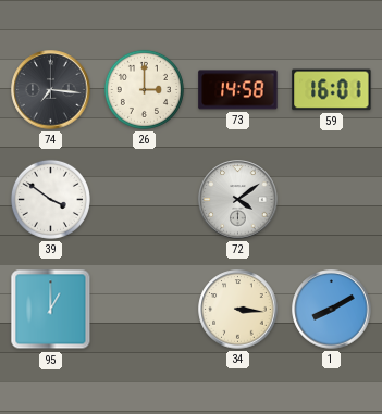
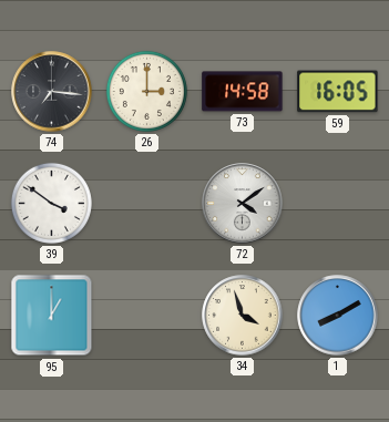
59: 16:01 -> 16:05
34: 3:16 -> 3:57
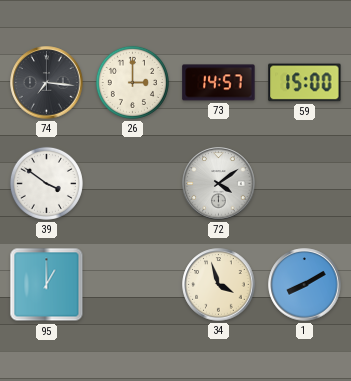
73: 14:58 -> 14:57
59: 16:05 -> 15:00
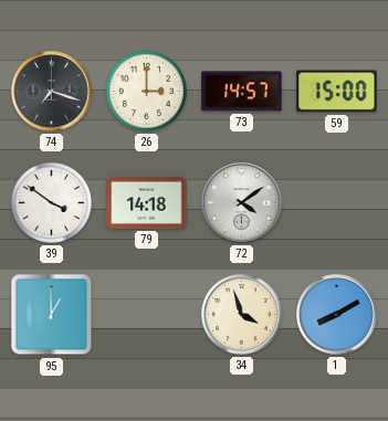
74: 7:16 -> 7:18
79: none -> 14:18
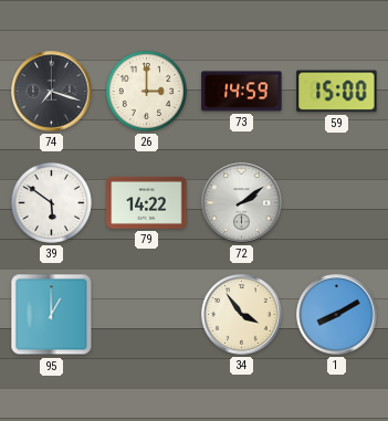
73: 14:57 -> 14:59
39: 3:51 -> 5:51
79: 14:18 -> 14:22
72: 4:09 -> 2:09
34: 3:57 -> 3:54
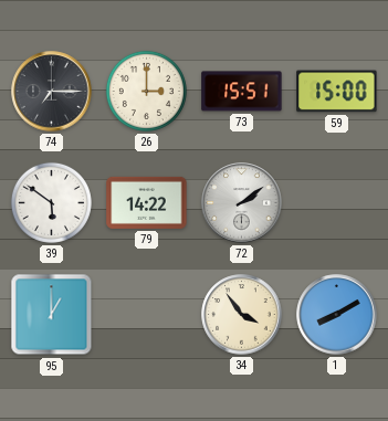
74: 7:18 -> 7:15
73: 14:59 -> 15:51
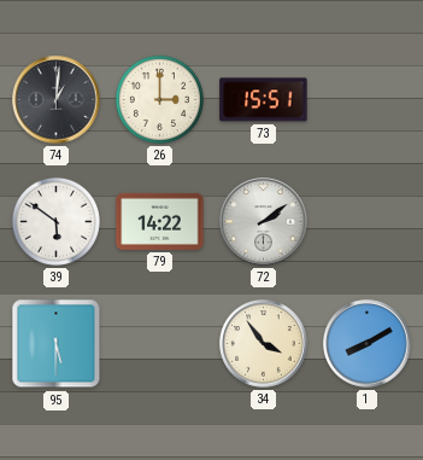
74: 7:15 -> 1:01
59: 15:00 -> none
95: 1:00 -> 5:30
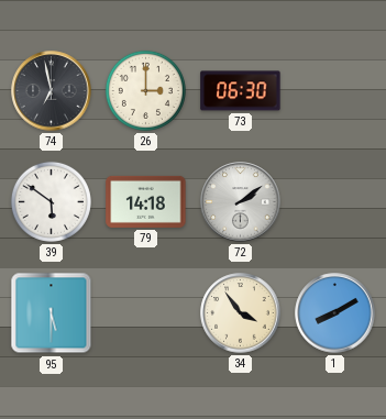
74: 1:01 -> 6:58
73: 15:51 -> 06:30
79: 14:22 -> 14:18
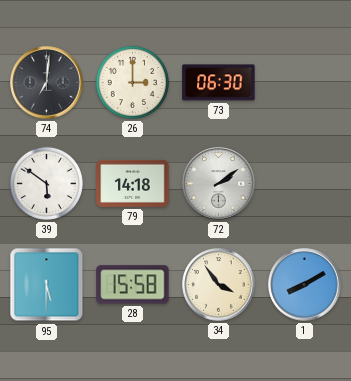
74: 6:58 -> 7:01
28: none -> 15:58
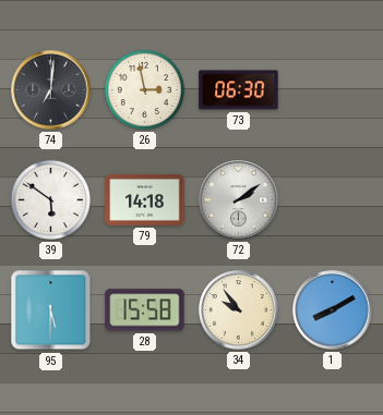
26: 3:00 -> 2:58
34: 3:54 -> 9:54
